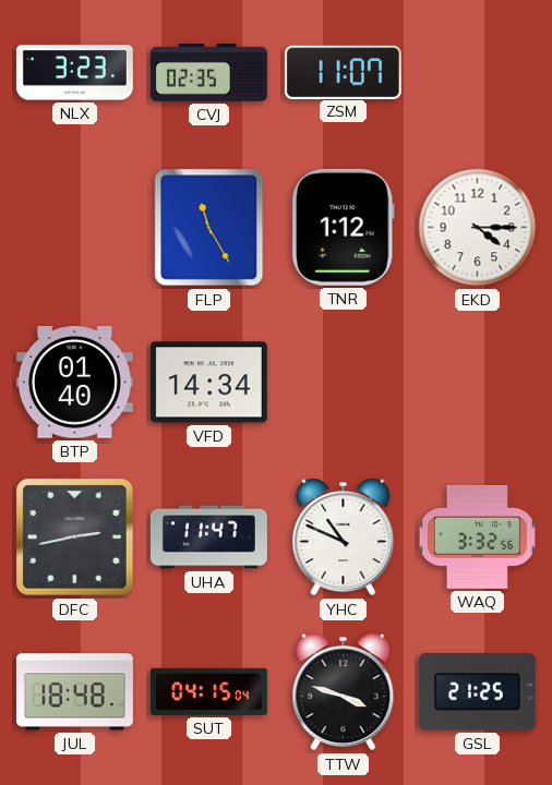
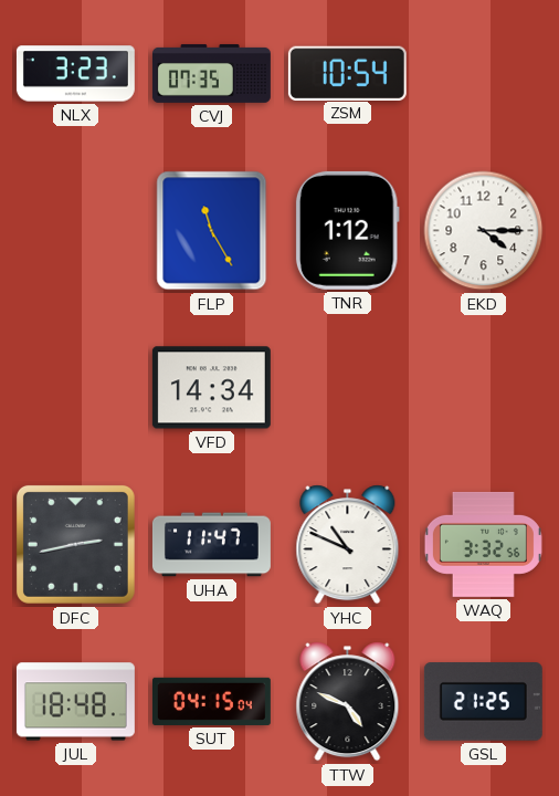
CVJ: 02:35 -> 07:35
ZSM: 11:07 -> 10:54
BTP: 01:40 -> none
TTW: 3:48 -> 4:49
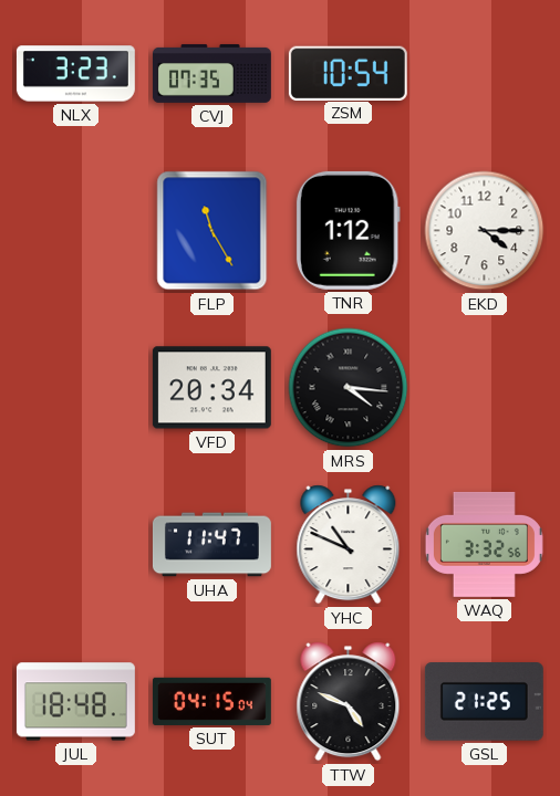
VFD: 14:34 -> 20:34
MRS: none -> 4:16
DFC: 2:43 -> none
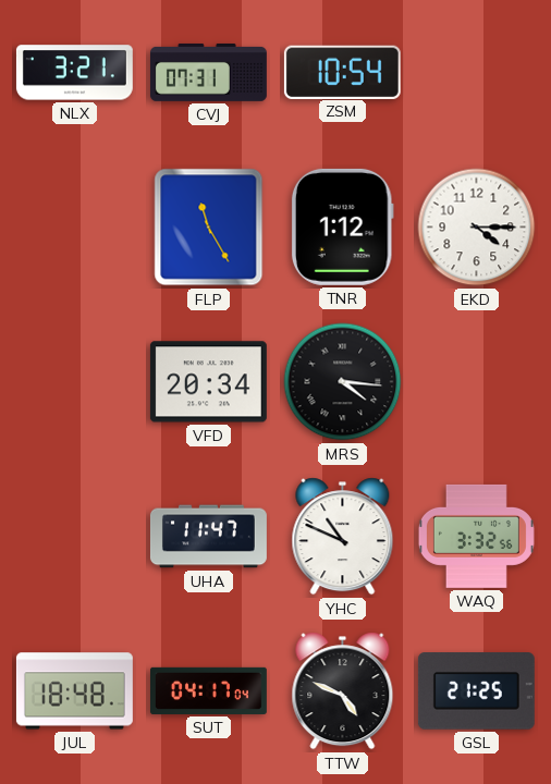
NLX: 3:23 -> 3:21
CVJ: 07:35 -> 07:31
SUT: 04:15 -> 04:17
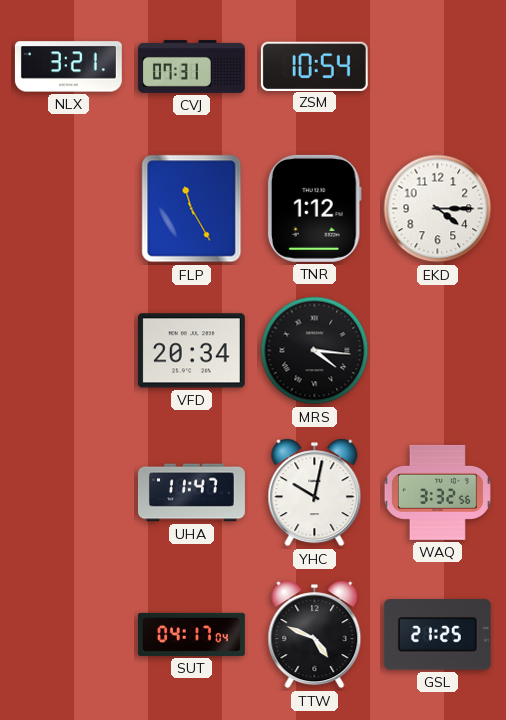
YHC: 10:49 -> 10:02
JUL: 18:48 -> none
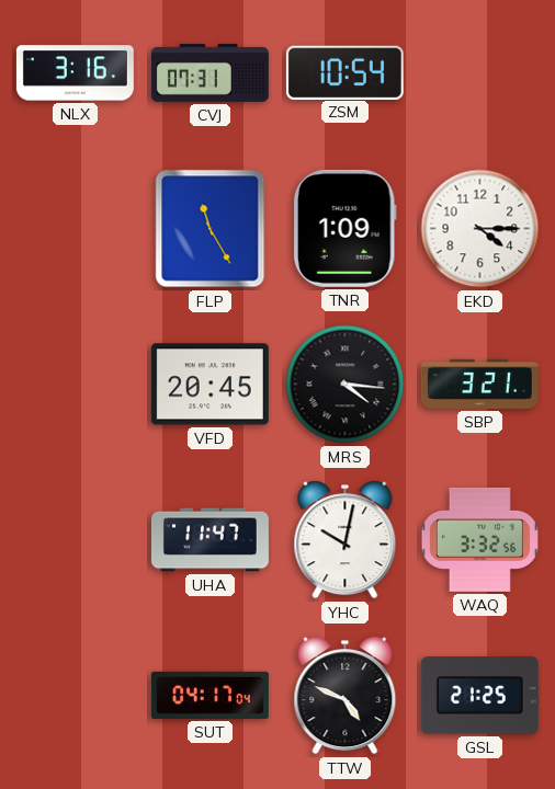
NLX: 3:21 -> 3:16
TNR: 1:12 -> 1:09
VFD: 20:34 -> 20:45
SBP: none -> 3:21
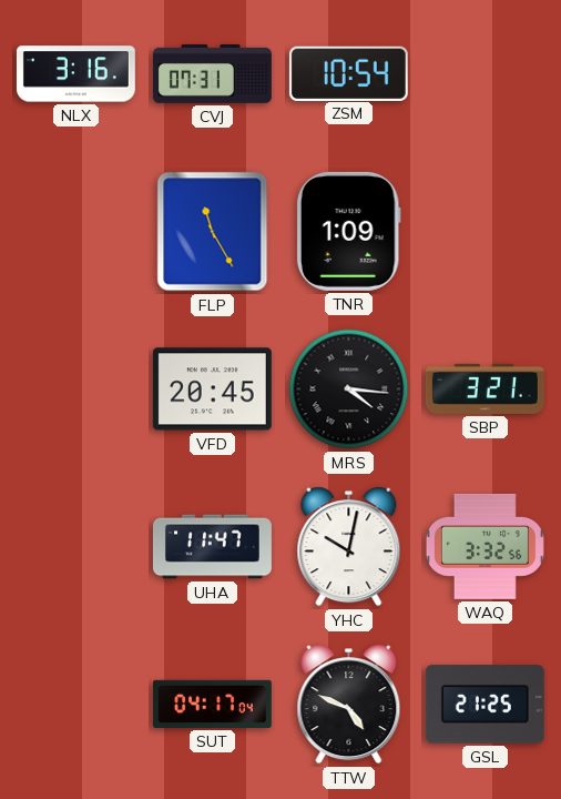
EKD: 4:15 -> none
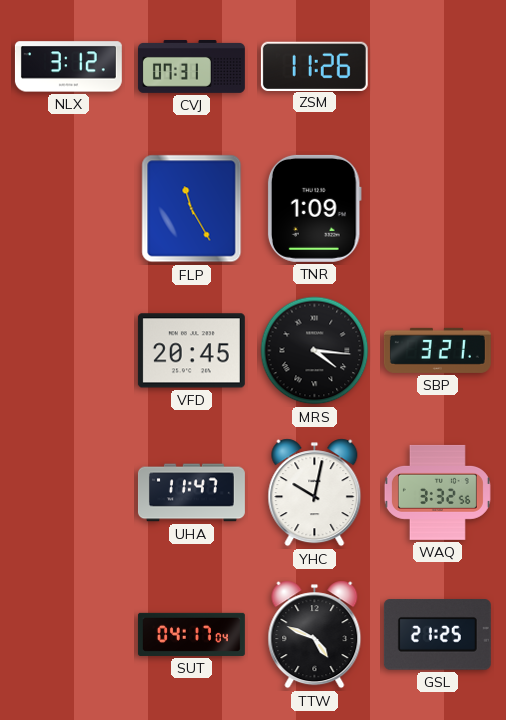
NLX: 3:16 -> 3:12
ZSM: 10:54 -> 11:26
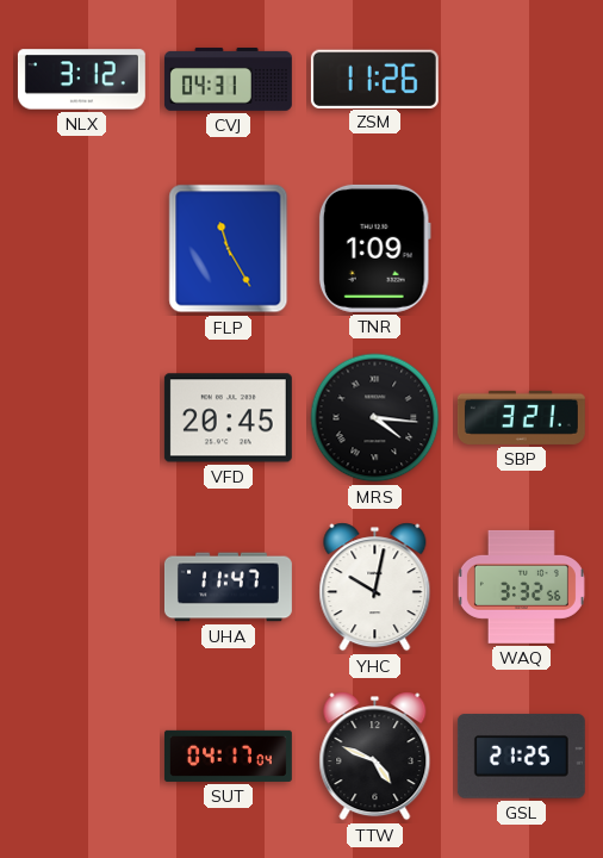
CVJ: 07:31 -> 04:31
